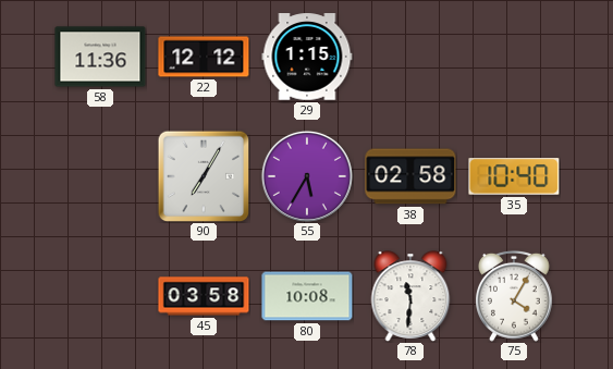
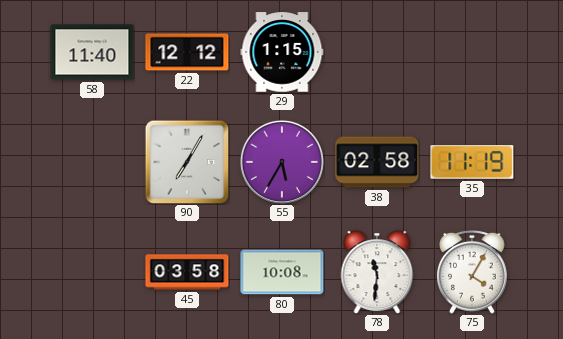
58: 11:36 -> 11:40
35: 10:40 -> 11:19
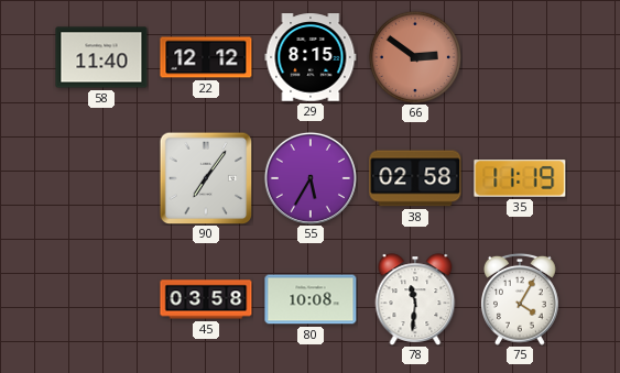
29: 1:15 -> 8:15
66: none -> 2:51
90: 7:05 -> 7:06
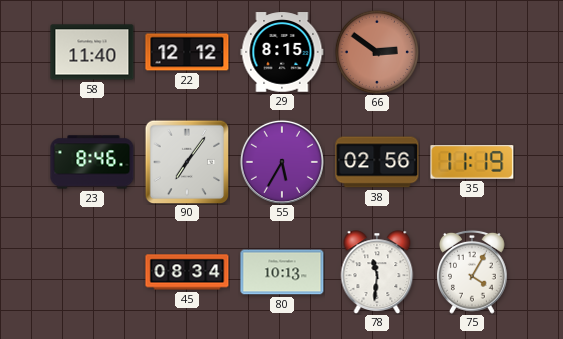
23: none -> 8:46
38: 02:58 -> 02:56
45: 03:58 -> 08:34
80: 10:08 -> 10:13
